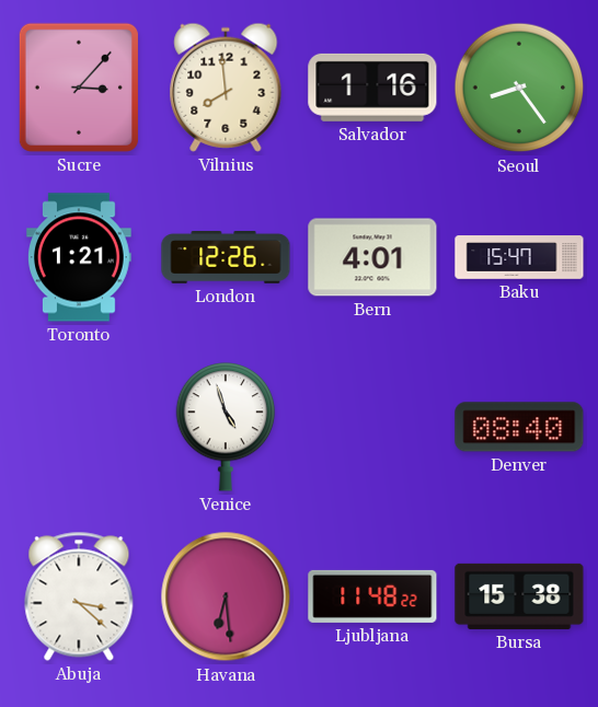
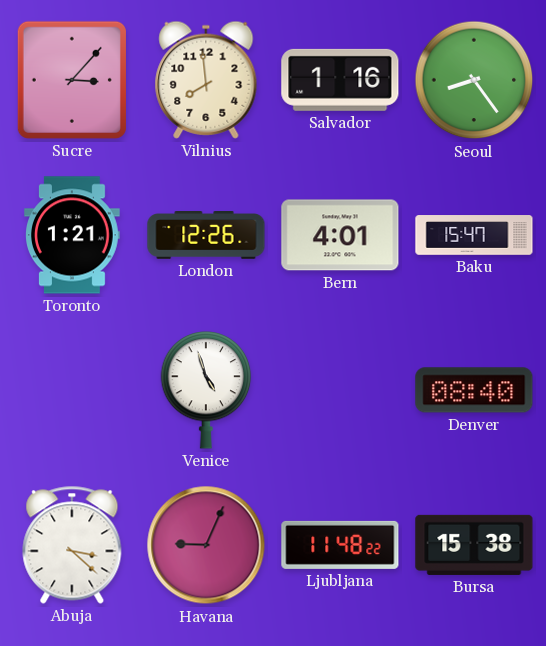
Havana: 6:29 -> 9:04
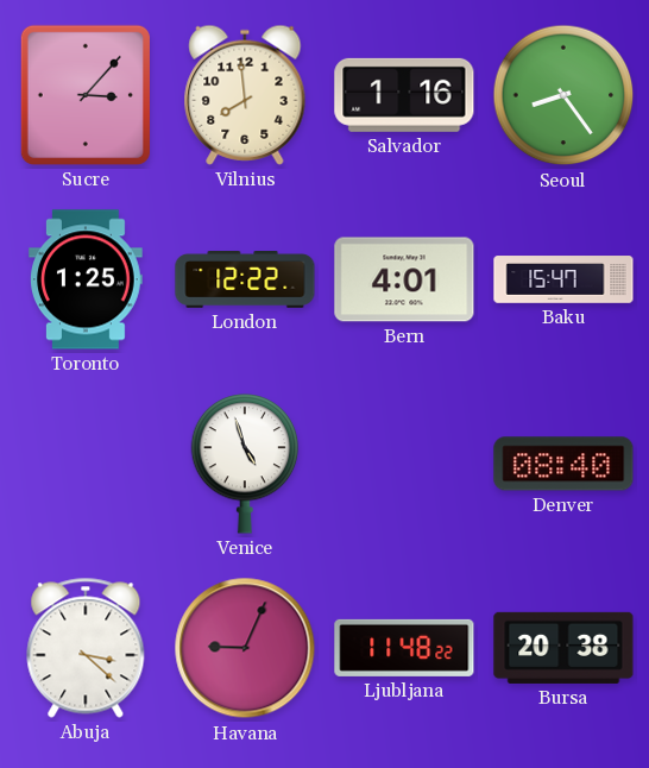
Toronto: 1:21 -> 1:25
London: 12:26 -> 12:22
Bursa: 15:38 -> 20:38
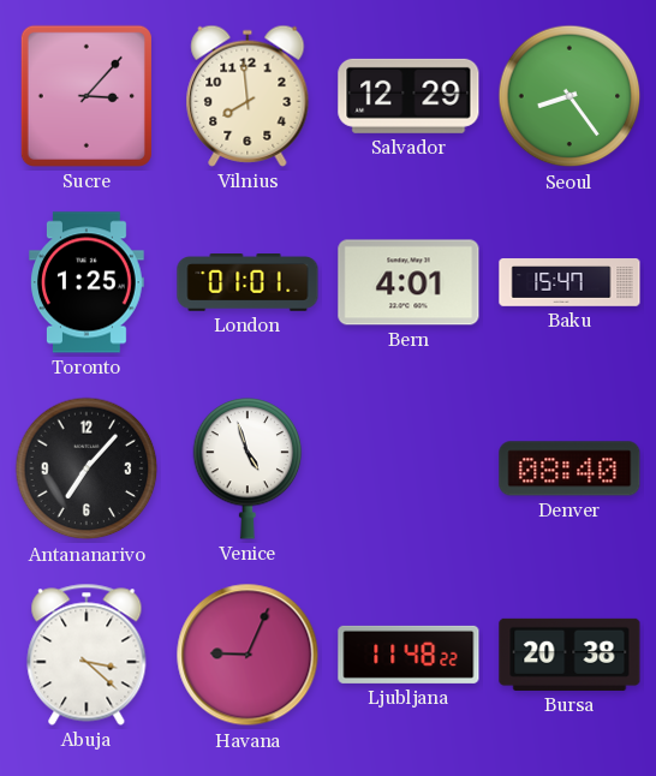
Salvador: 1:16 -> 12:29
London: 12:22 -> 01:01
Antananarivo: none -> 7:07
